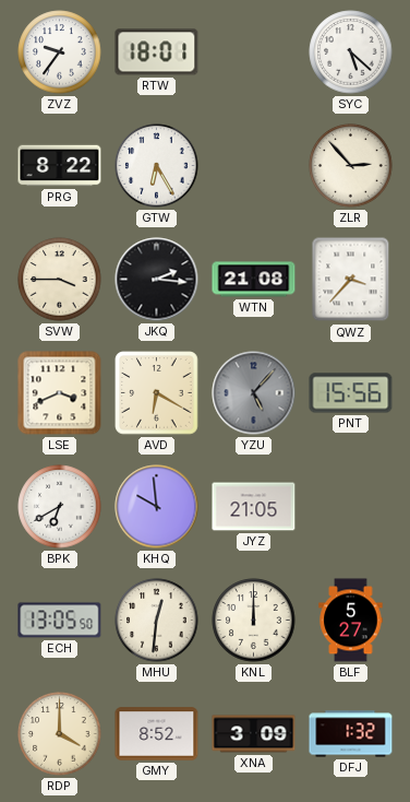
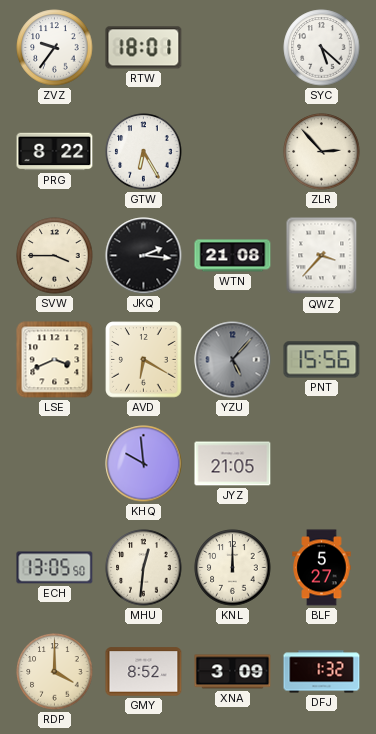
BPK: 6:40 -> none
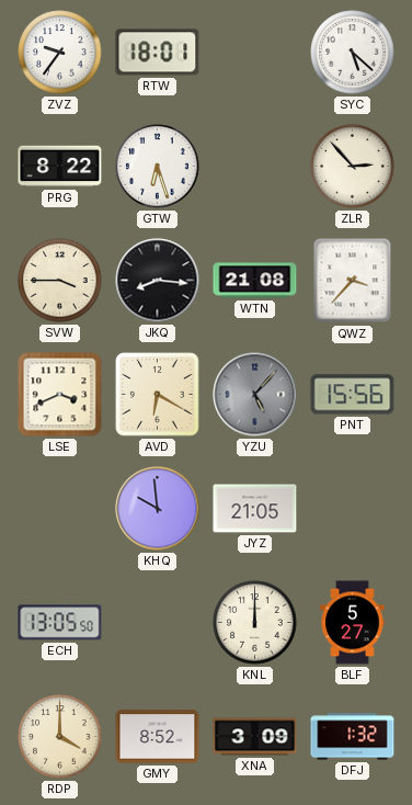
GTW: 6:25 -> 6:27
JKQ: 2:16 -> 8:16
MHU: 12:31 -> none
